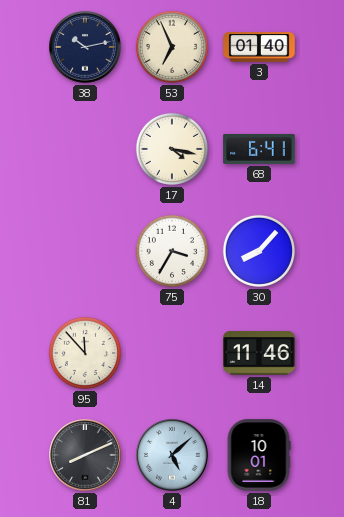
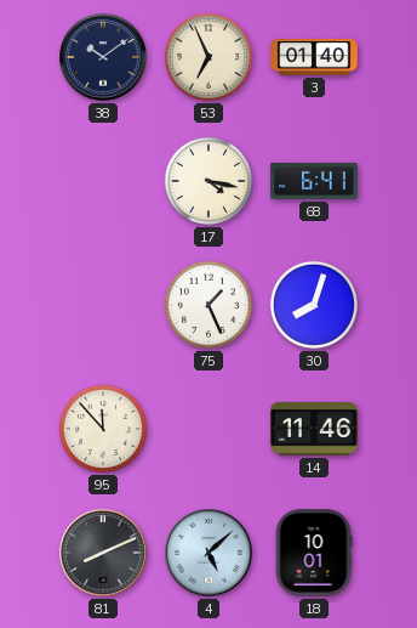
38: 10:13 -> 10:09
75: 3:35 -> 1:26
30: 8:07 -> 8:03
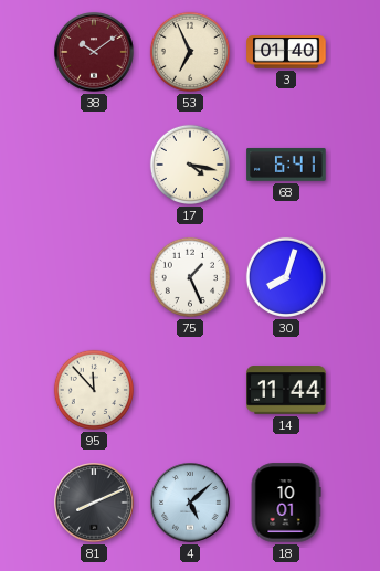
38 dial: navy -> burgundy
14: 11:46 -> 11:44
